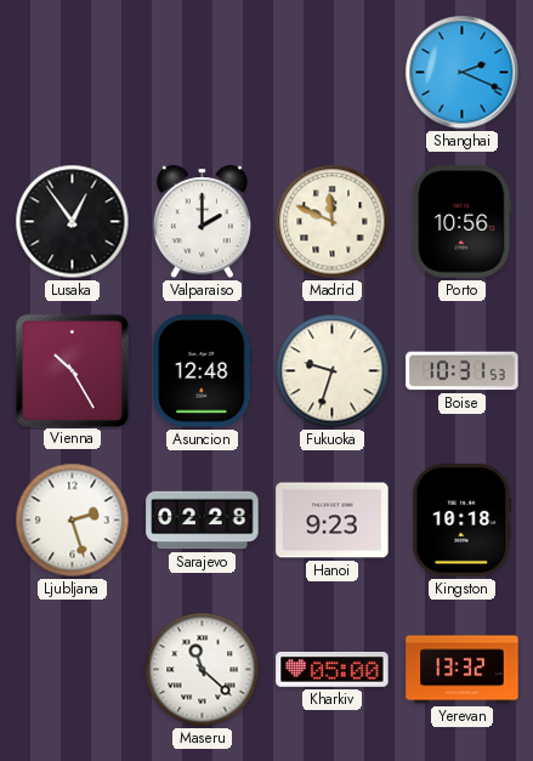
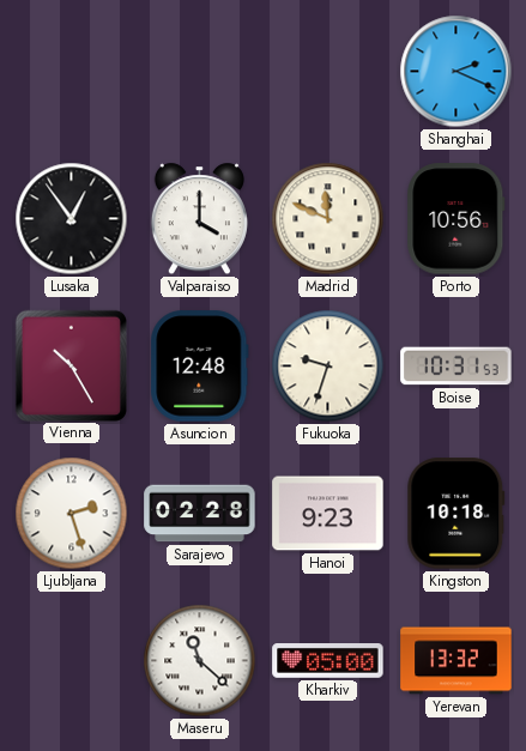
Valparaiso: 2:00 -> 4:00
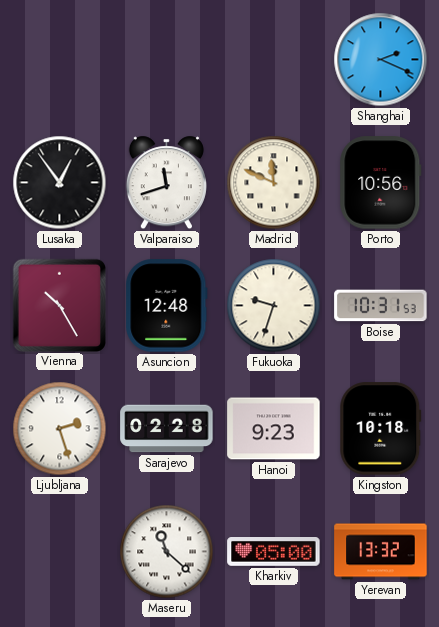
Valparaiso: 4:00 -> 11:42
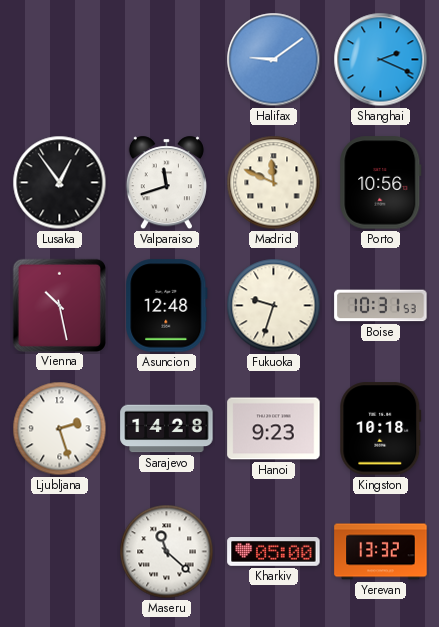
Halifax: none -> 9:09
Vienna: 10:25 -> 10:28
Sarajevo: 02:28 -> 14:28
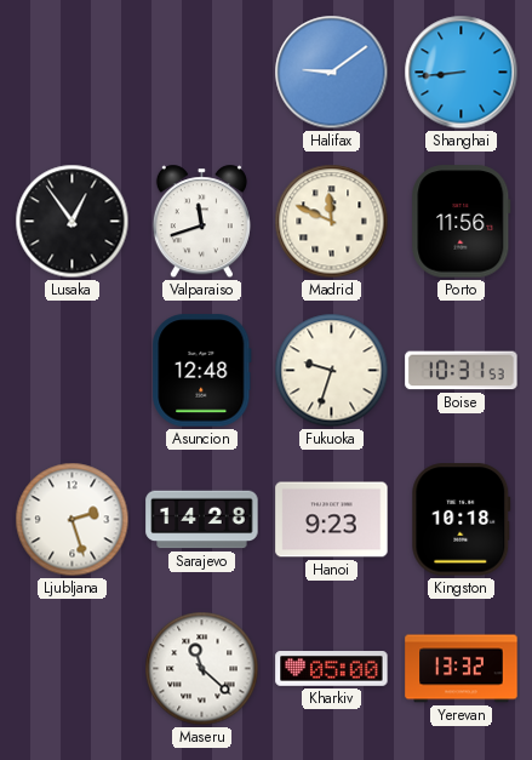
Shanghai: 2:19 -> 8:44
Porto: 10:56 -> 11:56
Vienna: 10:28 -> none
